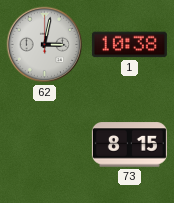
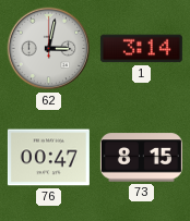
1: 10:38 -> 3:14
76: none -> 00:47
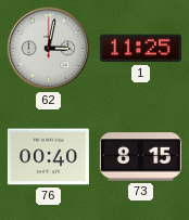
1: 3:14 -> 11:25
76: 00:47 -> 00:40
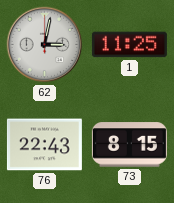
76: 00:40 -> 22:43
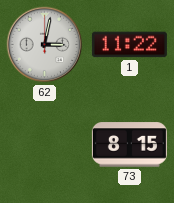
1: 11:25 -> 11:22
76: 22:43 -> none
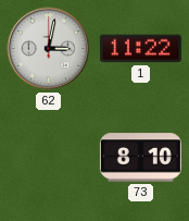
73: 8:15 -> 8:10
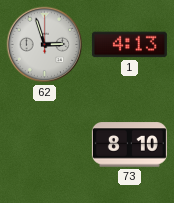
62: 3:02 -> 2:57
1: 11:22 -> 4:13
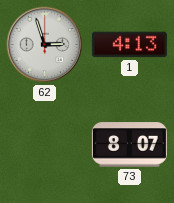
73: 8:10 -> 8:07
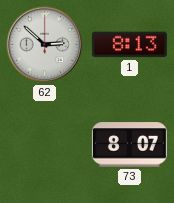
62: 2:57 -> 2:52
1: 4:13 -> 8:13
